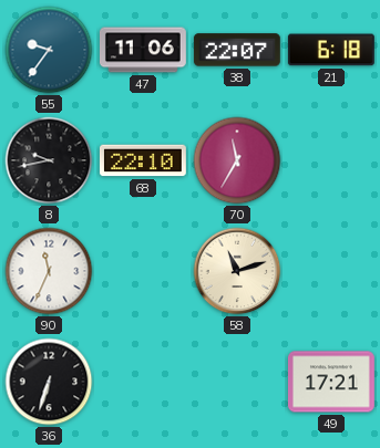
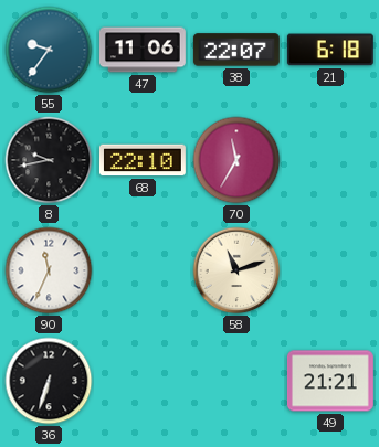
49: 17:21 -> 21:21
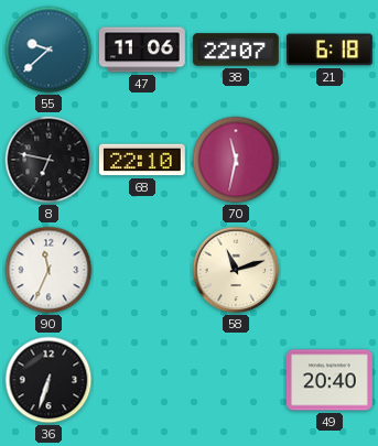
55: 9:36 -> 9:38
8: 9:43 -> 6:47
70: 11:35 -> 11:32
49: 21:21 -> 20:40
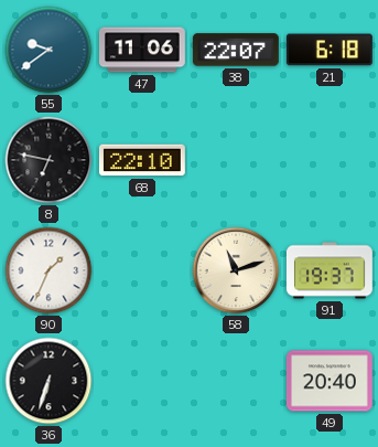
55: 9:38 -> 9:39
70: 11:32 -> none
90: 11:34 -> 1:34
91: none -> 19:37
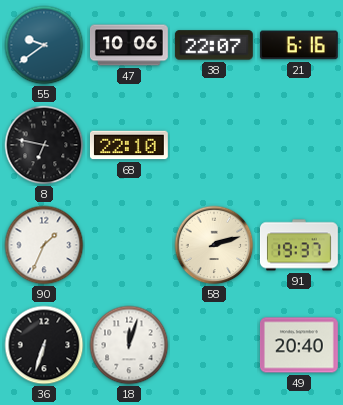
47: 11:06 -> 10:06
21: 6:18 -> 6:16
58: 11:12 -> 2:12
18: none -> 12:03
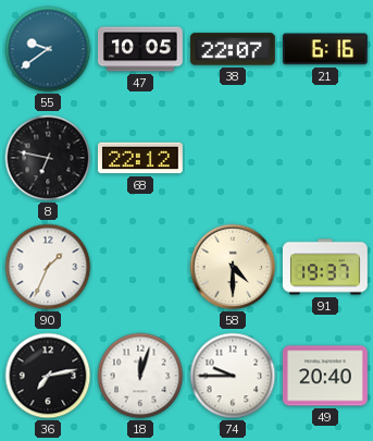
47: 10:06 -> 10:05
68: 22:10 -> 22:12
58: 2:12 -> 4:30
36: 6:33 -> 7:13
74: none -> 9:45
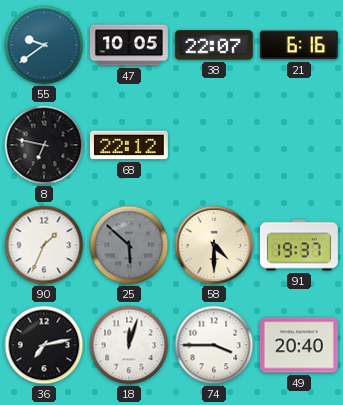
25: none -> 5:52
74: 9:45 -> 3:45
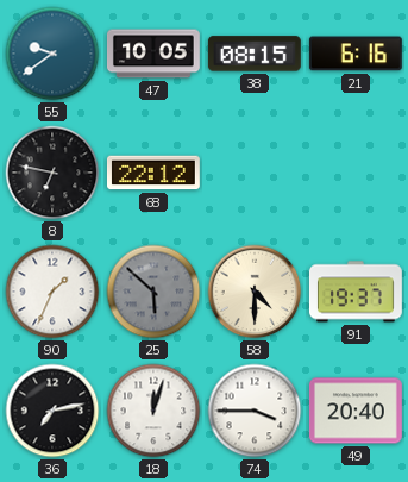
38: 22:07 -> 08:15
